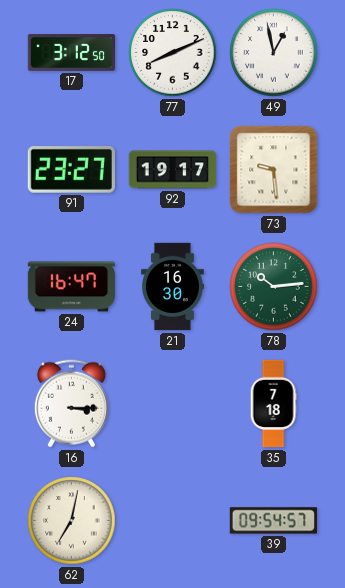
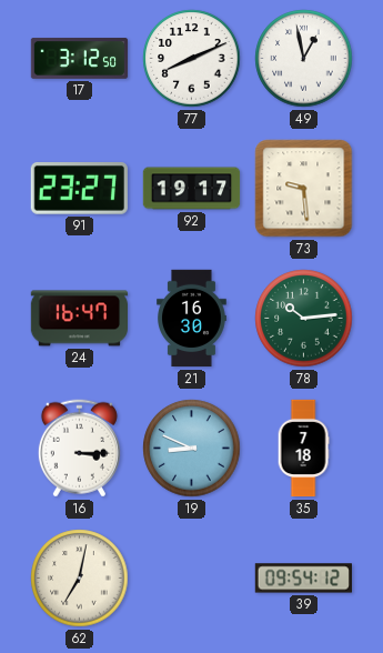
19: none -> 8:49
39: 09:54:57 -> 09:54:12
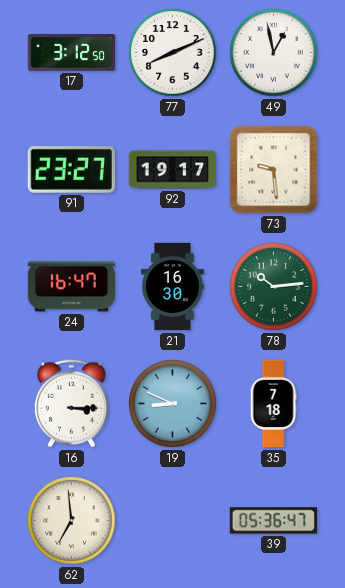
62: 7:02 -> 6:59
39: 09:54 -> 05:36
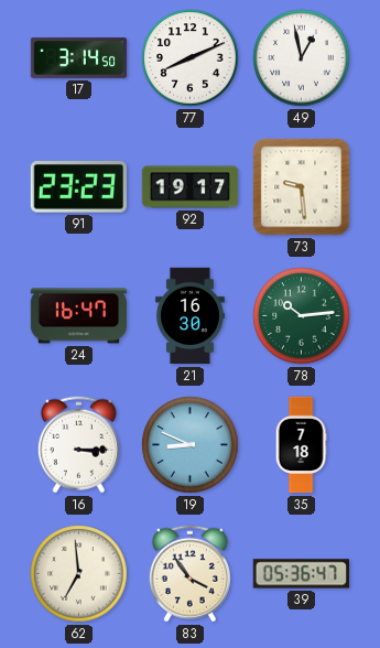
17: 3:12 -> 3:14
91: 23:27 -> 23:23
83: none -> 3:54
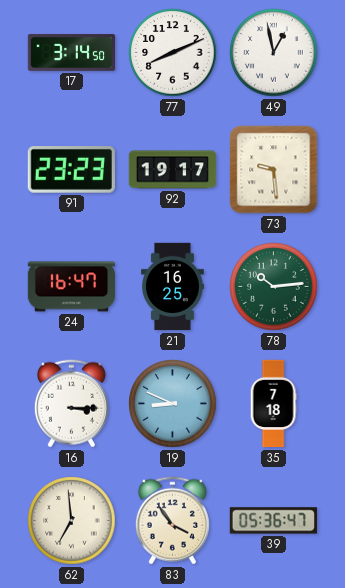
21: 16:30 -> 16:25
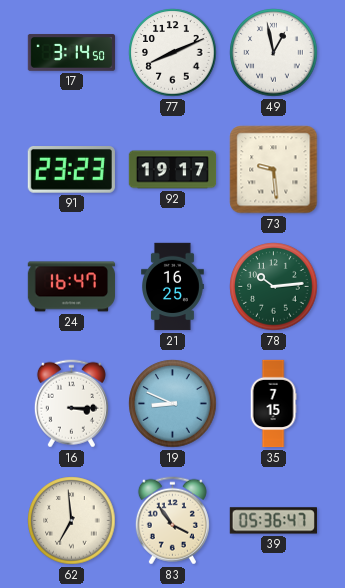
35: 7:18 -> 7:15
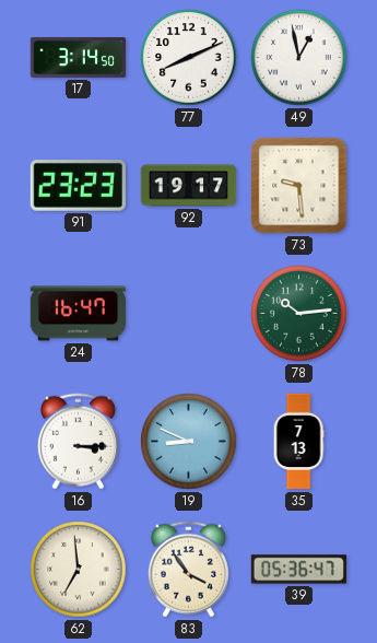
21: 16:25 -> none
35: 7:15 -> 7:13
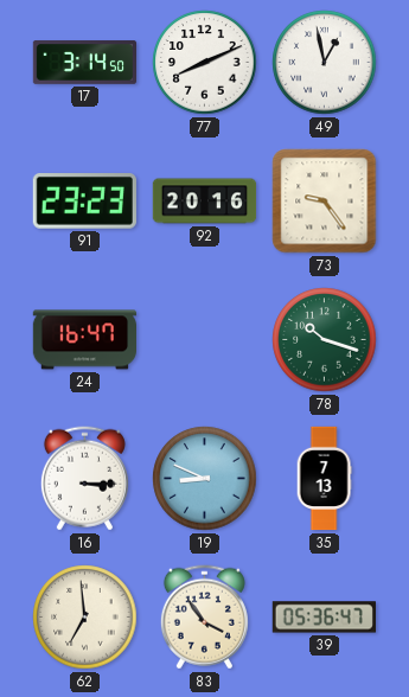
92: 19:17 -> 20:16
73: 9:29 -> 9:24
78: 10:14 -> 10:18
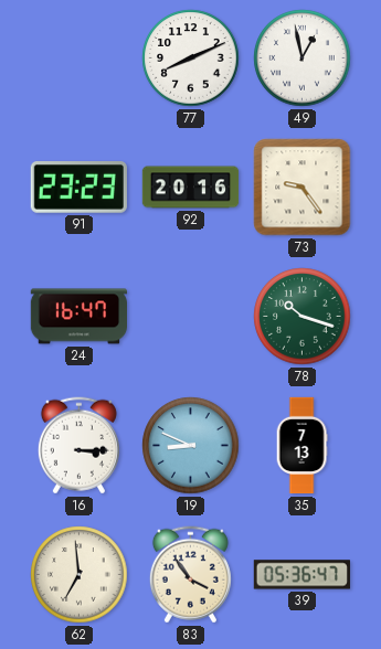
17: 3:14 -> none
